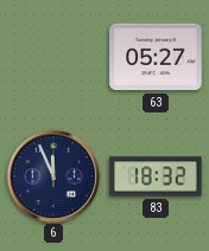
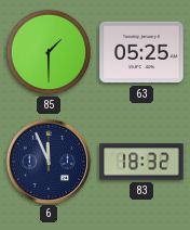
85: none -> 1:30
63: 05:27 -> 05:25
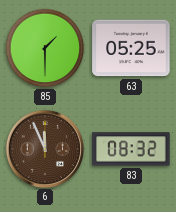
6 dial: navy -> brown
83: 18:32 -> 08:32
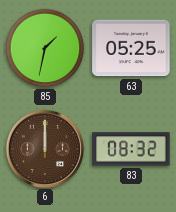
85: 1:30 -> 1:32
6: 11:56 -> 12:00
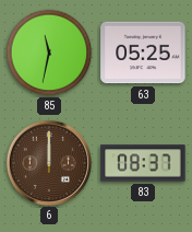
85: 1:32 -> 11:32
83: 08:32 -> 08:37
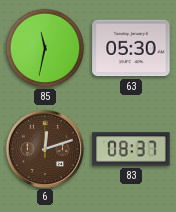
63: 05:25 -> 05:30
6: 12:00 -> 12:12
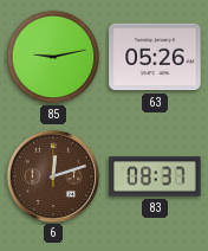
85: 11:32 -> 9:13
63: 05:30 -> 05:26
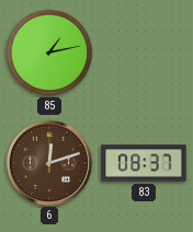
85: 9:13 -> 1:13
63: 05:26 -> none
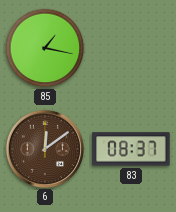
85: 1:13 -> 1:17
6: 12:12 -> 12:09
